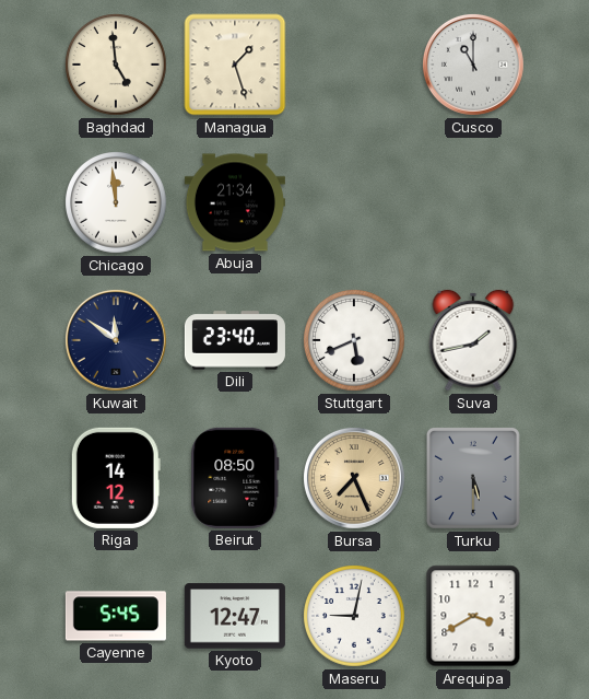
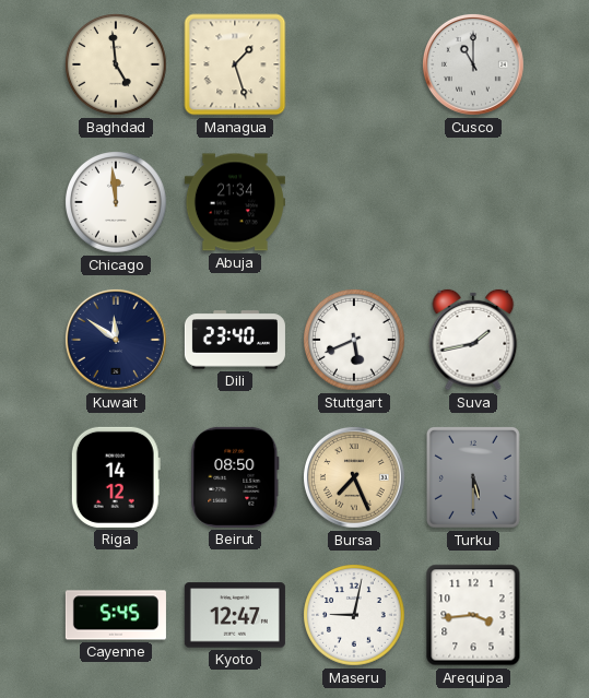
Arequipa: 3:40 -> 3:44
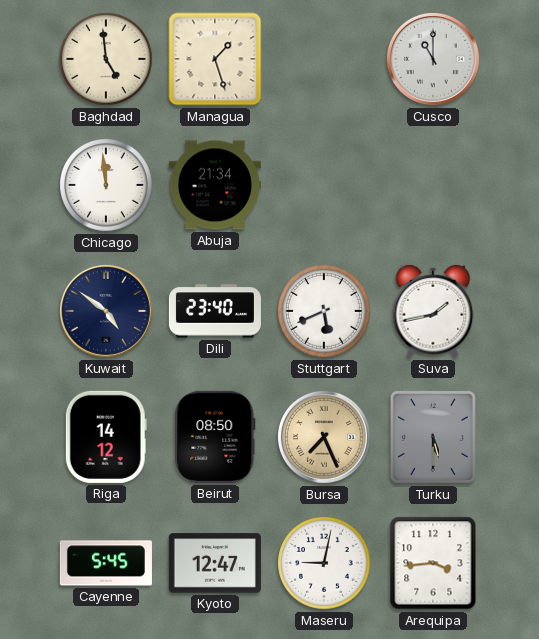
Kuwait: 11:51 -> 4:51
